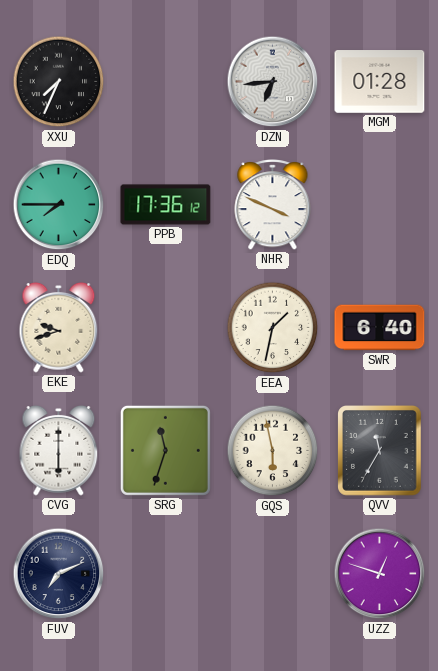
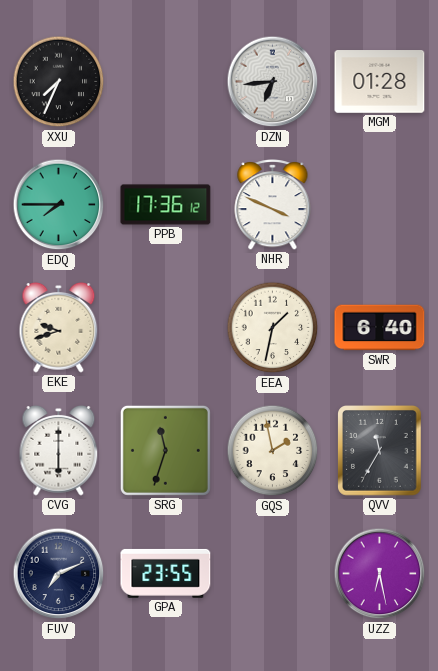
GQS: 5:58 -> 1:58
GPA: none -> 23:55
UZZ: 12:48 -> 6:28
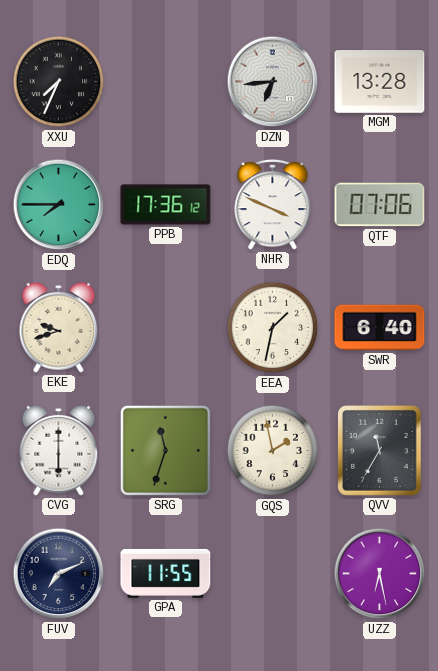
MGM: 01:28 -> 13:28
QTF: none -> 07:06
GPA: 23:55 -> 11:55
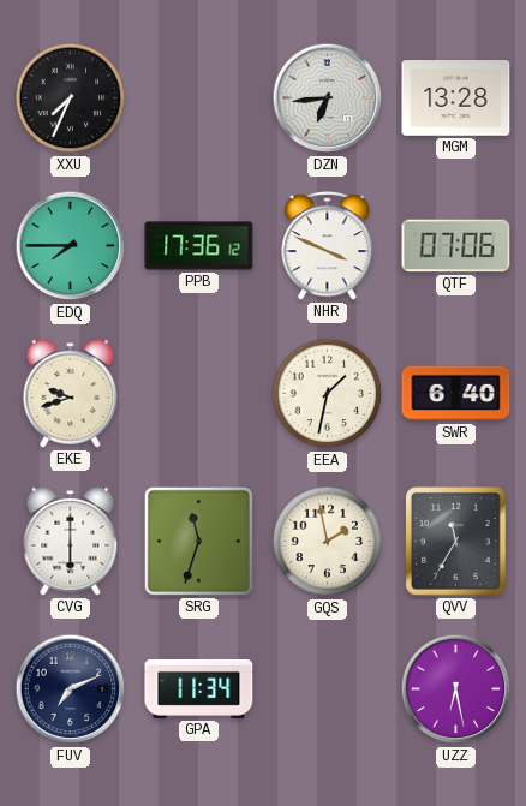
GPA: 11:55 -> 11:34
